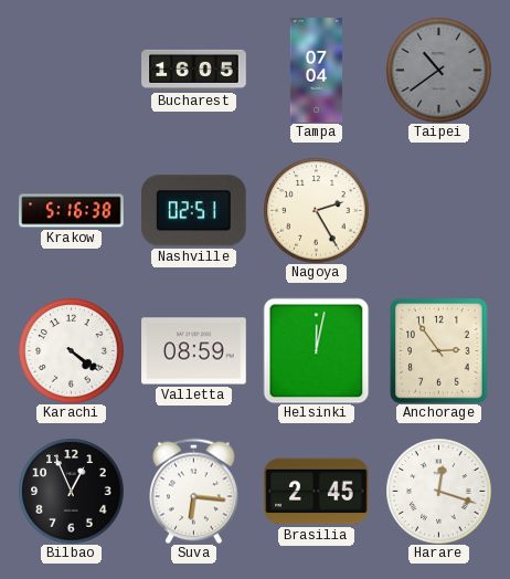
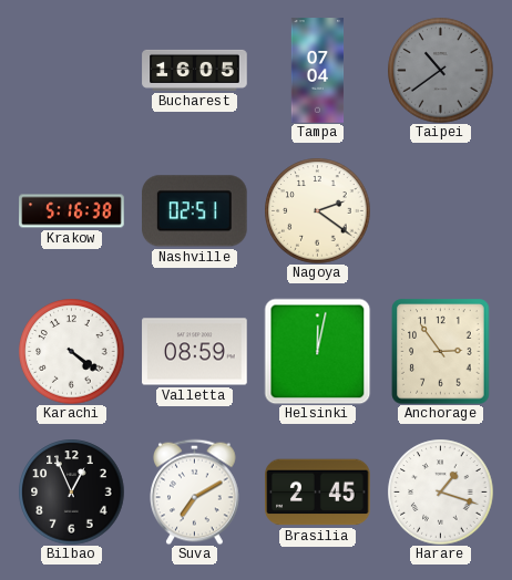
Nagoya: 2:25 -> 2:21
Suva: 6:16 -> 7:10
Harare: 12:18 -> 1:18
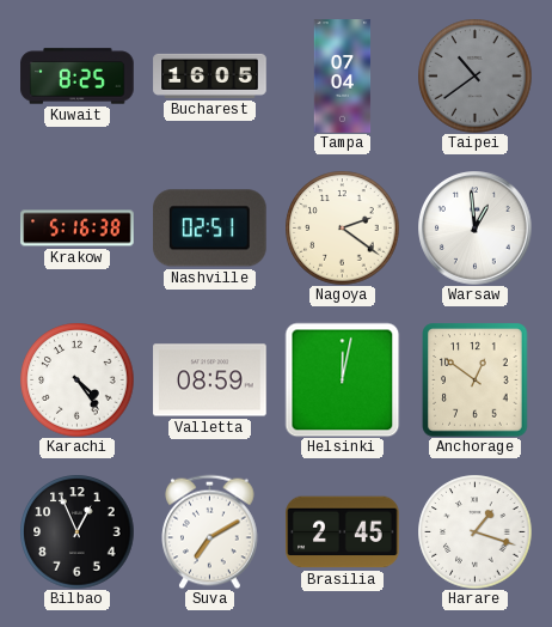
Kuwait: none -> 8:25
Warsaw: none -> 12:59
Karachi: 4:21 -> 4:24
Anchorage: 2:54 -> 12:51
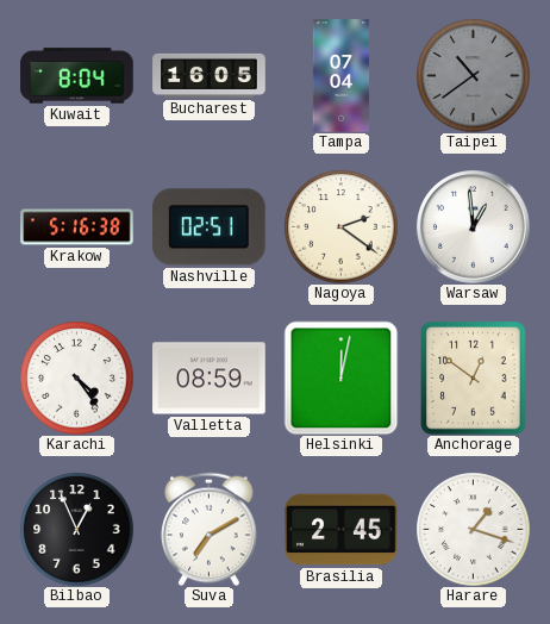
Kuwait: 8:25 -> 8:04
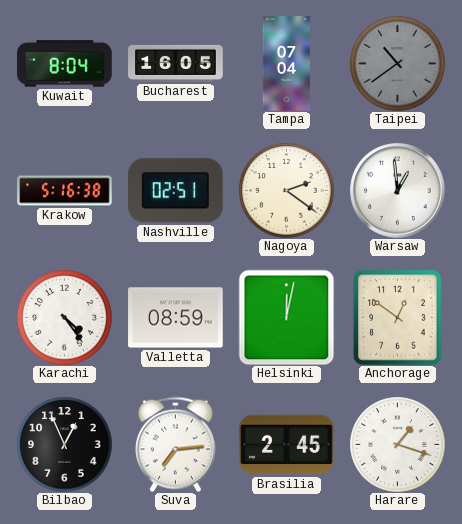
Suva: 7:10 -> 7:14
